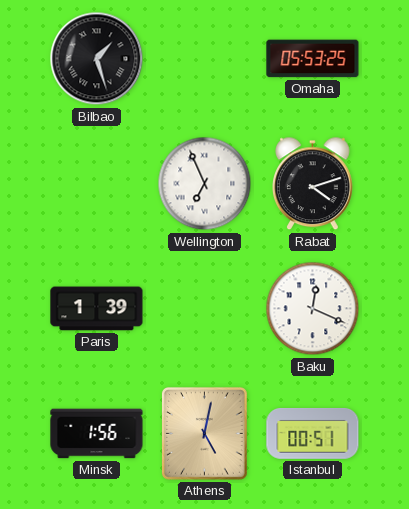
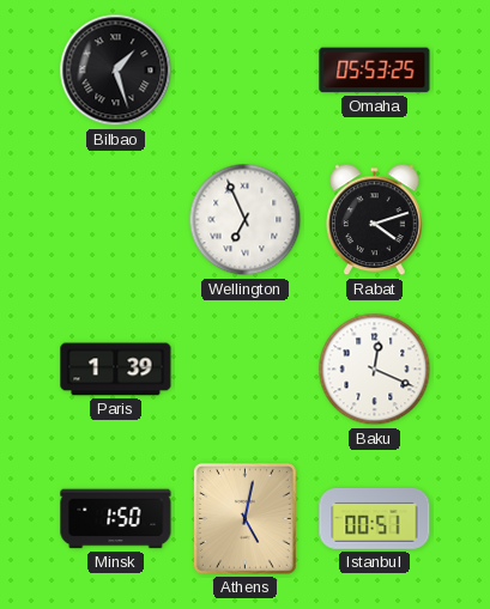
Minsk: 1:56 -> 1:50
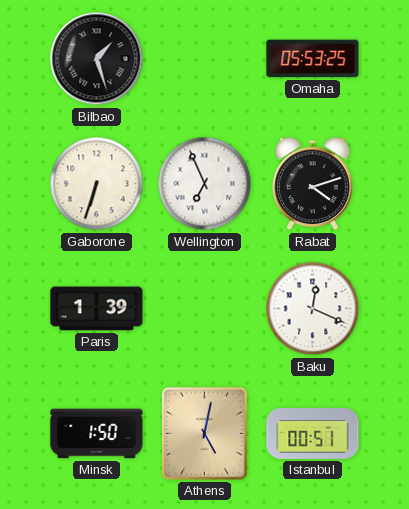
Gaborone: none -> 6:33
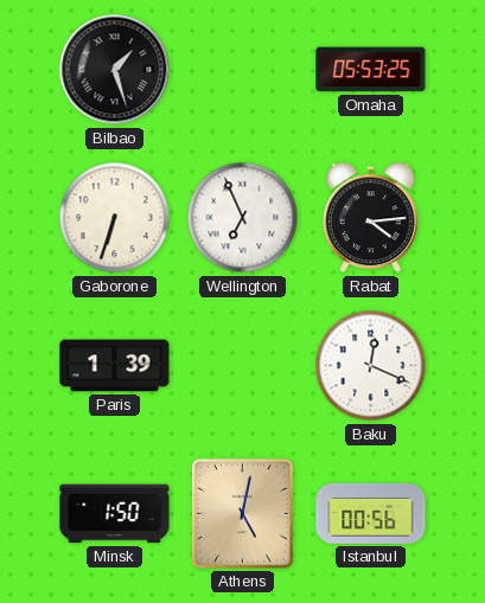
Rabat: 4:12 -> 4:14
Istanbul: 00:51 -> 00:56
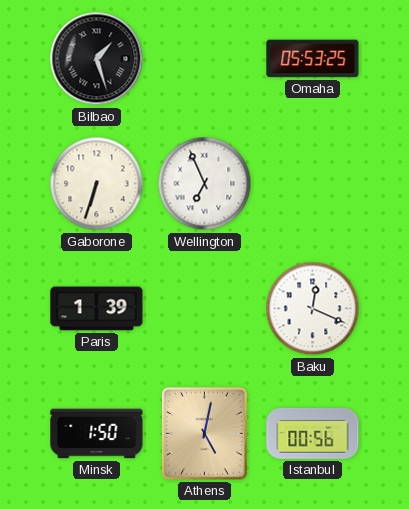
Rabat: 4:14 -> none
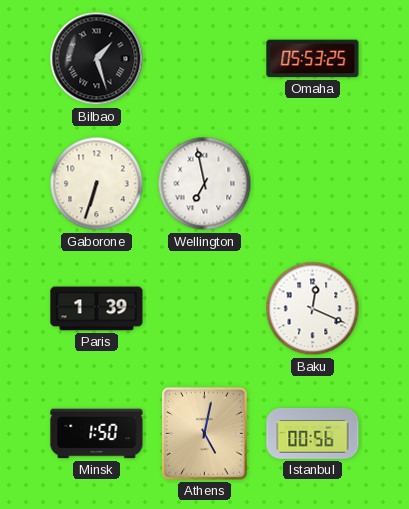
Wellington: 6:56 -> 6:58
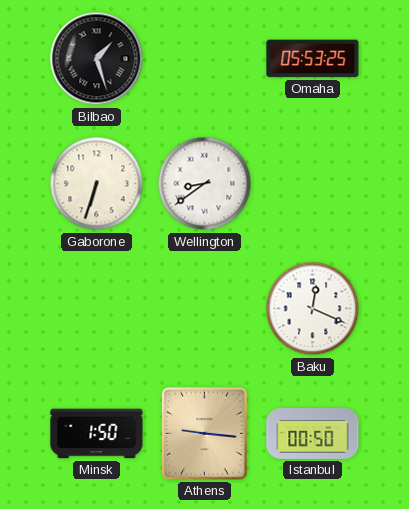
Wellington: 6:58 -> 8:39
Paris: 1:39 -> none
Athens: 5:02 -> 9:16
Istanbul: 00:56 -> 00:50
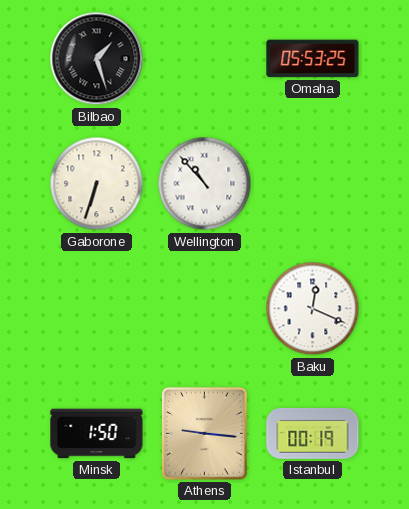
Wellington: 8:39 -> 10:53
Istanbul: 00:50 -> 00:19
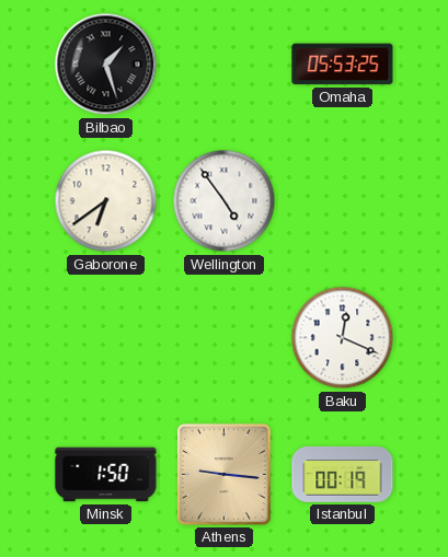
Gaborone: 6:33 -> 6:39
Wellington: 10:53 -> 4:54
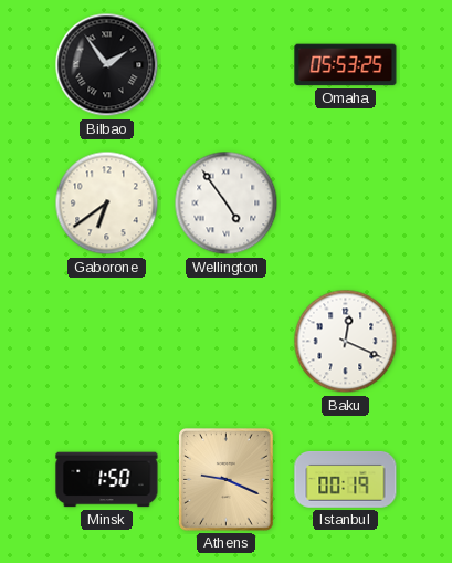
Bilbao: 1:27 -> 1:54
Athens: 9:16 -> 9:19
